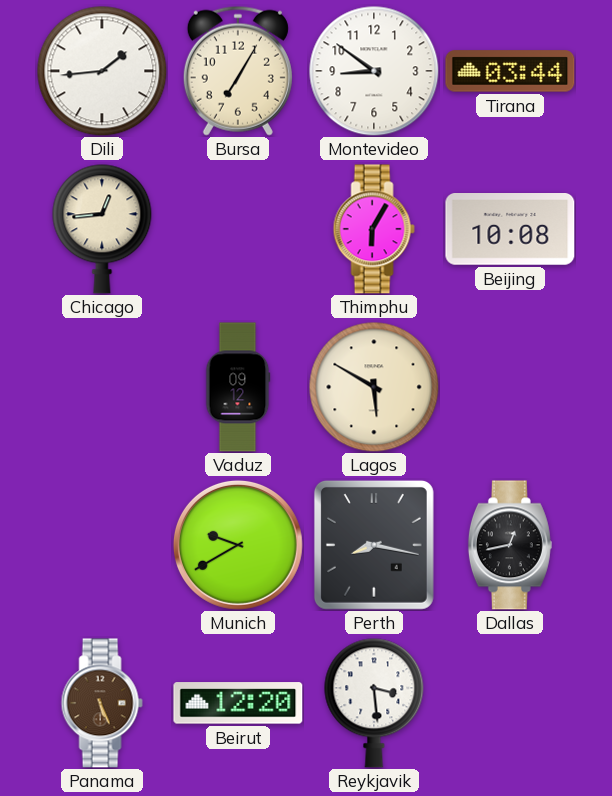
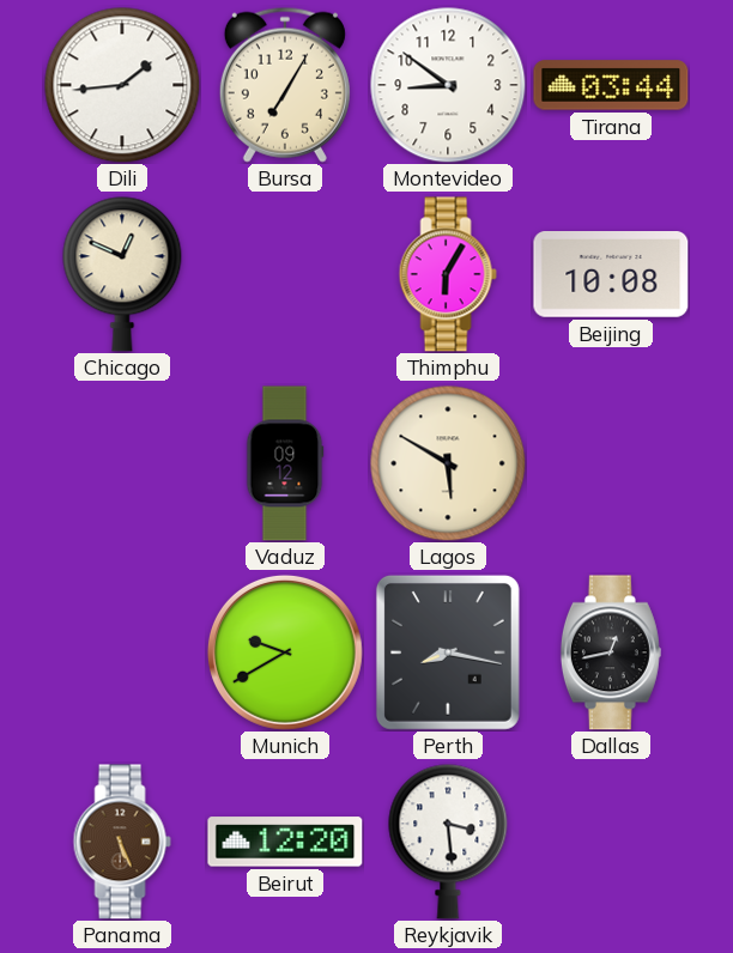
Chicago: 12:44 -> 12:49
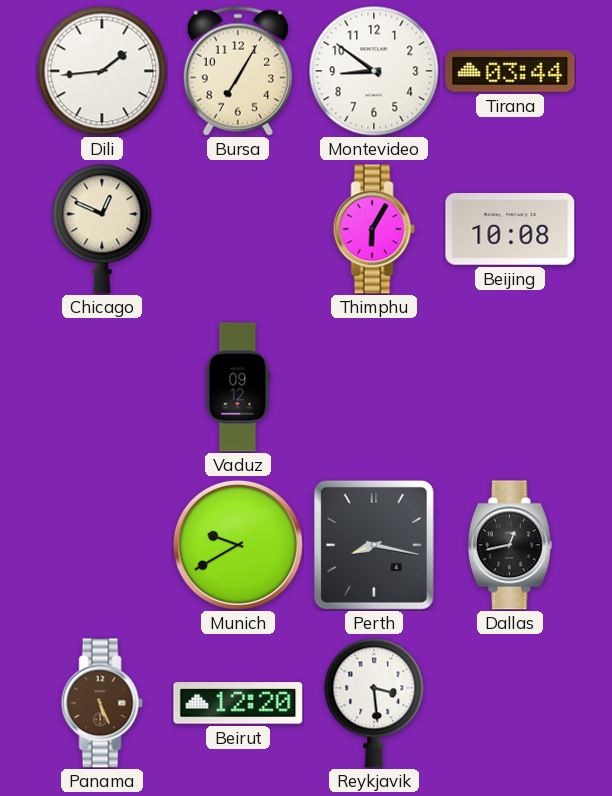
Lagos: 5:50 -> none
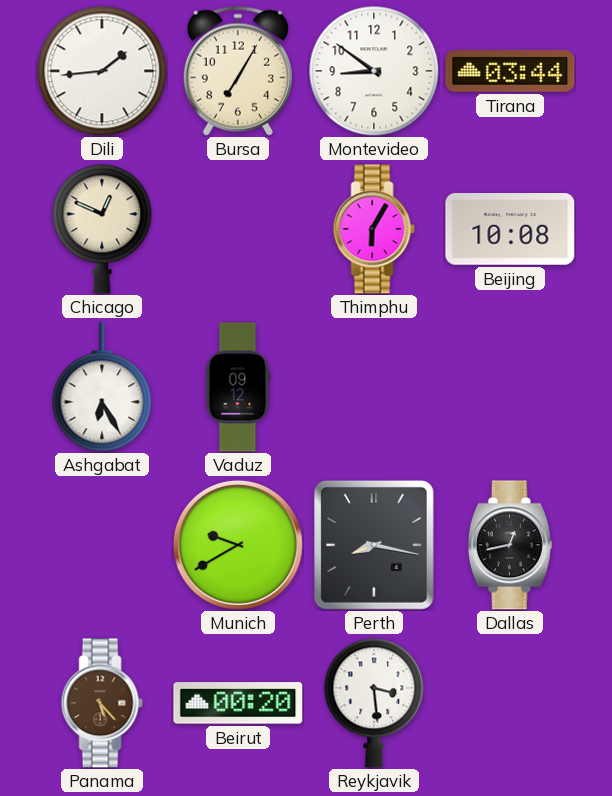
Ashgabat: none -> 6:25
Panama: 5:26 -> 5:23
Beirut: 12:20 -> 00:20
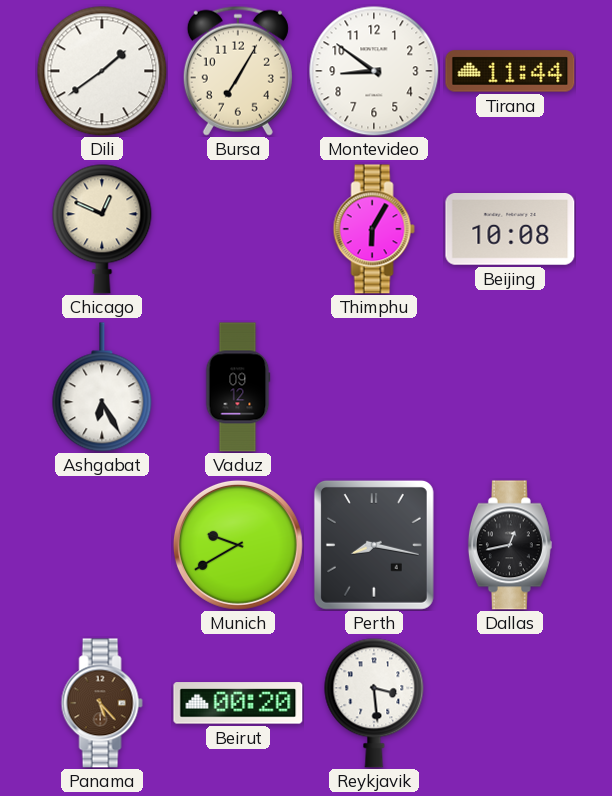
Dili: 1:44 -> 1:39
Tirana: 03:44 -> 11:44
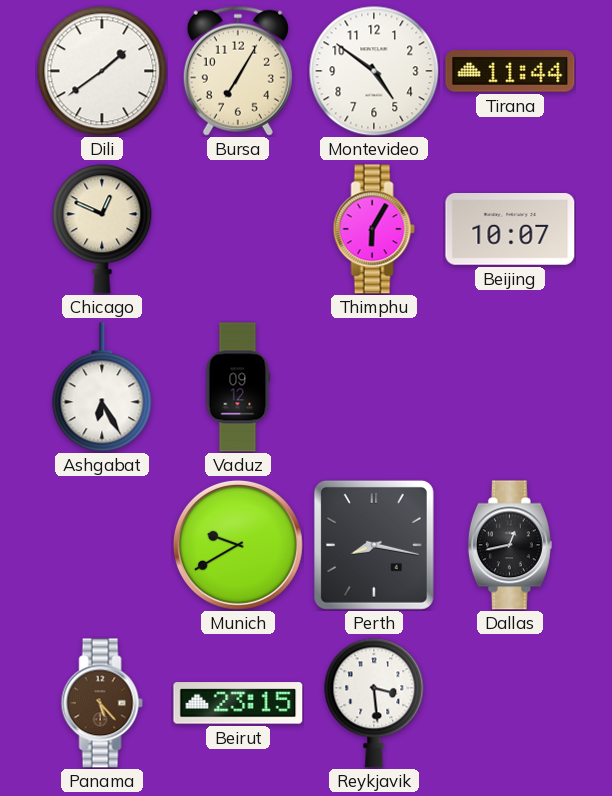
Montevideo: 8:51 -> 4:51
Beijing: 10:08 -> 10:07
Beirut: 00:20 -> 23:15
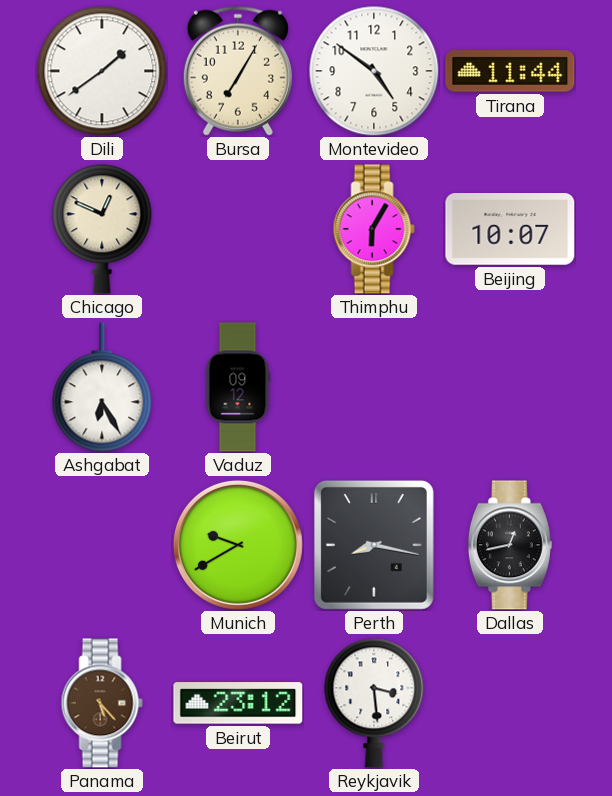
Beirut: 23:15 -> 23:12
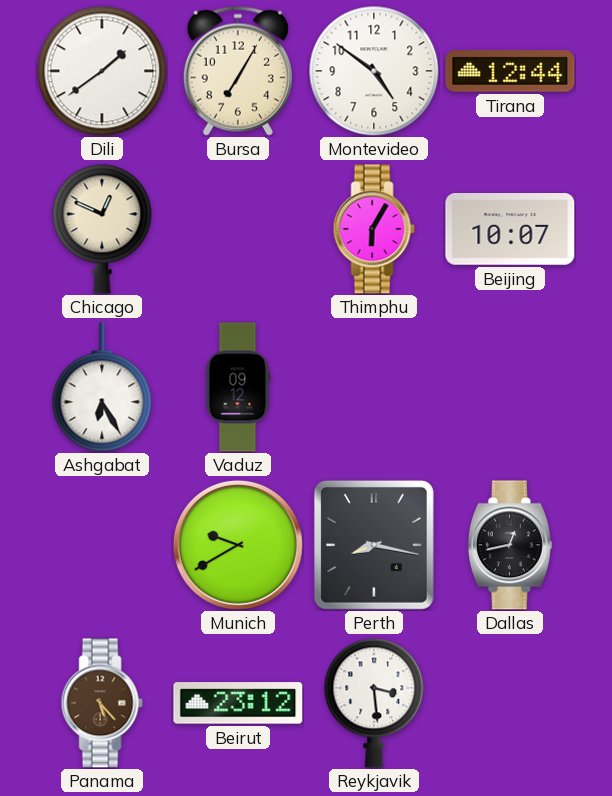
Tirana: 11:44 -> 12:44
